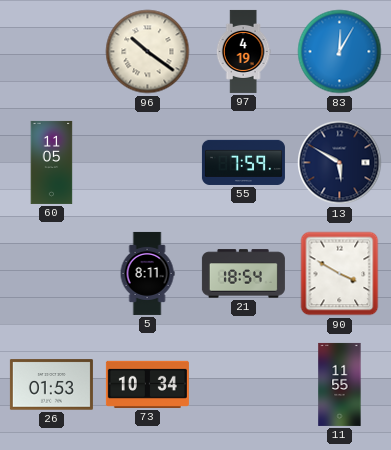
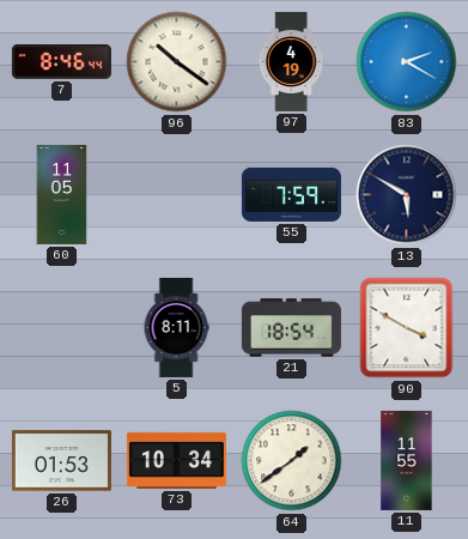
7: none -> 8:46
83: 12:05 -> 2:20
64: none -> 1:39
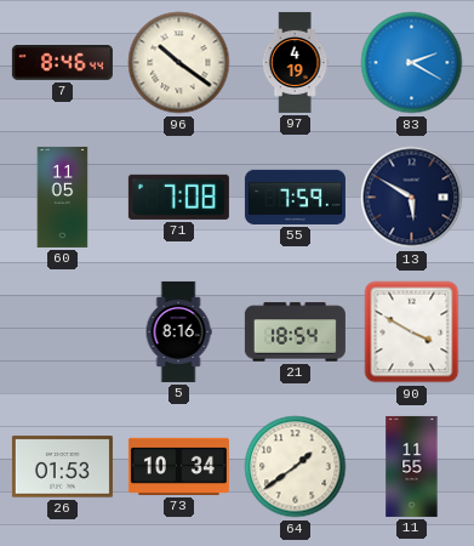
71: none -> 7:08
5: 8:11 -> 8:16
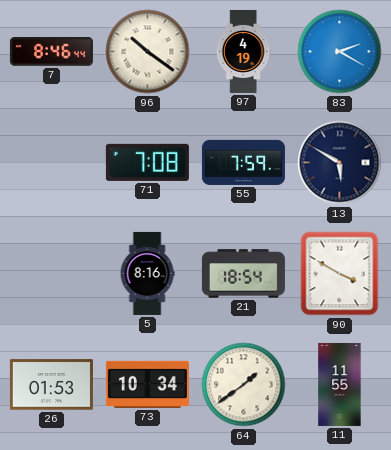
60: 11:05 -> none
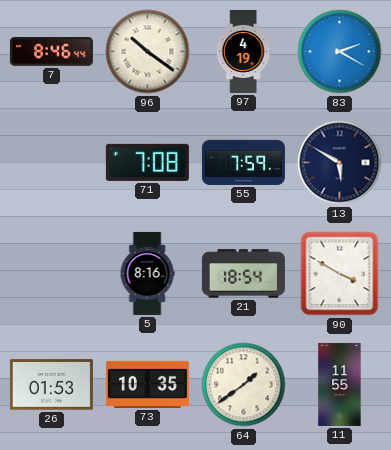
73: 10:34 -> 10:35
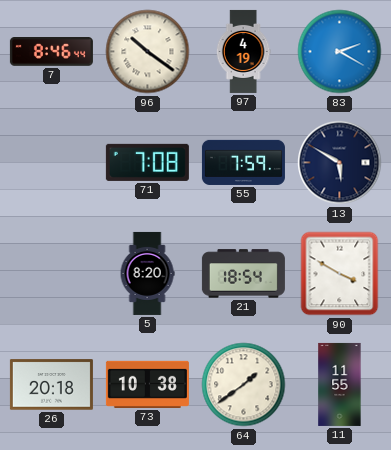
5: 8:16 -> 8:20
26: 01:53 -> 20:18
73: 10:35 -> 10:38
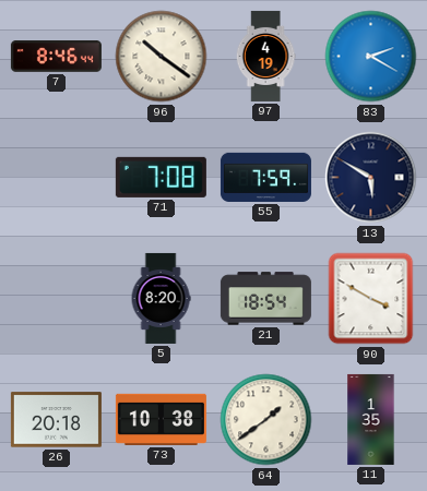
11: 11:55 -> 1:35
